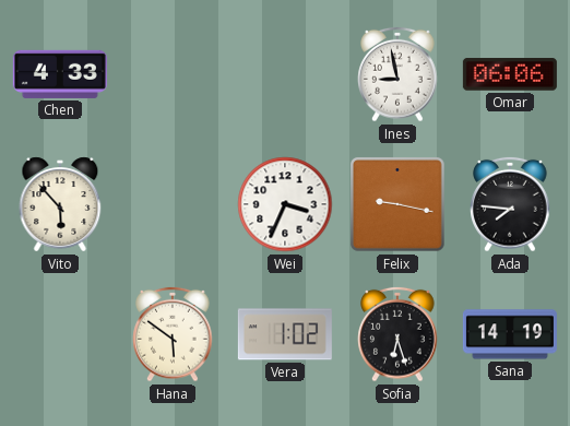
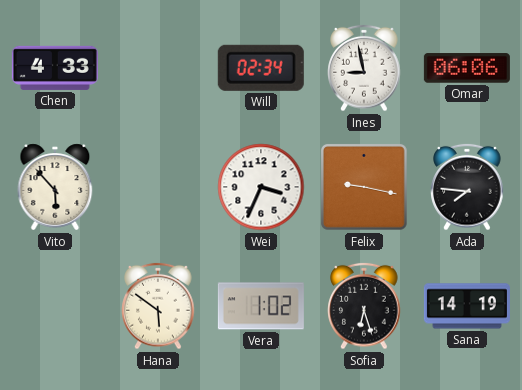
Will: none -> 02:34
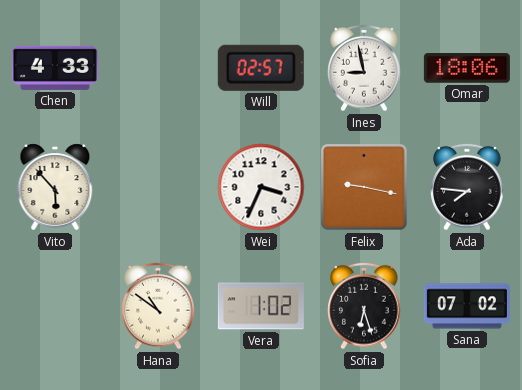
Will: 02:34 -> 02:57
Omar: 06:06 -> 18:06
Hana: 5:51 -> 10:51
Sana: 14:19 -> 07:02
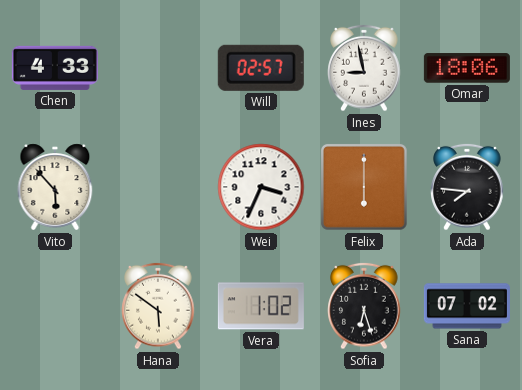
Felix: 9:17 -> 6:00
Hana: 10:51 -> 5:51
